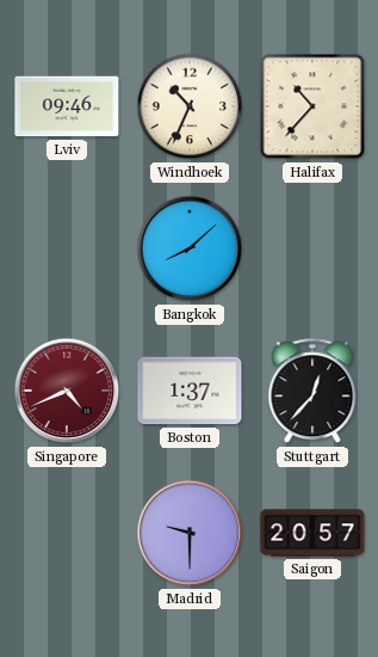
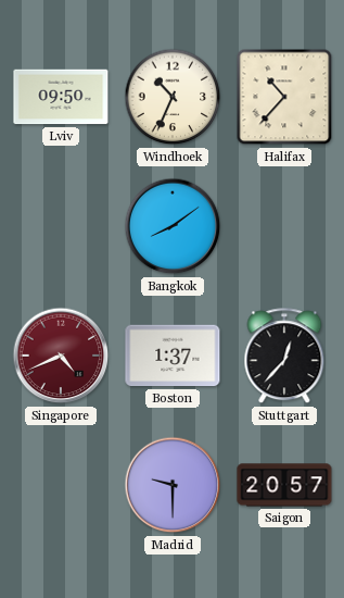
Lviv: 09:46 -> 09:50
Bangkok: 8:08 -> 8:09
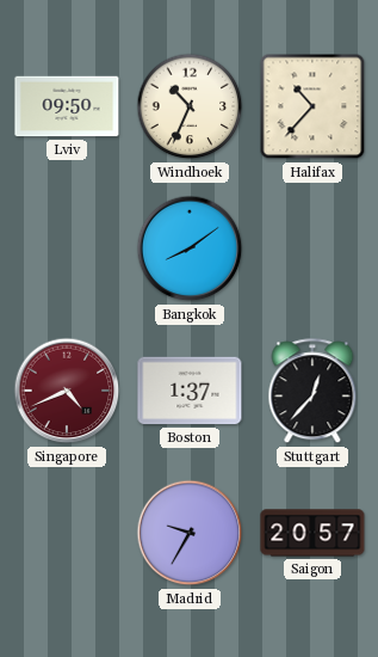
Madrid: 9:30 -> 9:35
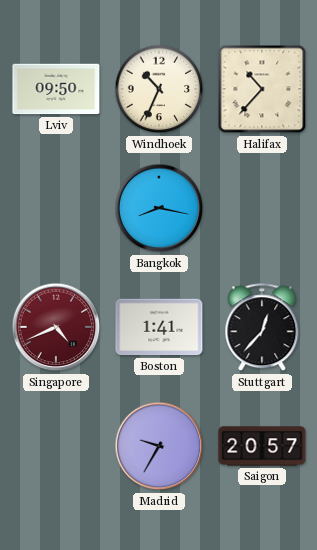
Bangkok: 8:09 -> 8:17
Boston: 1:37 -> 1:41
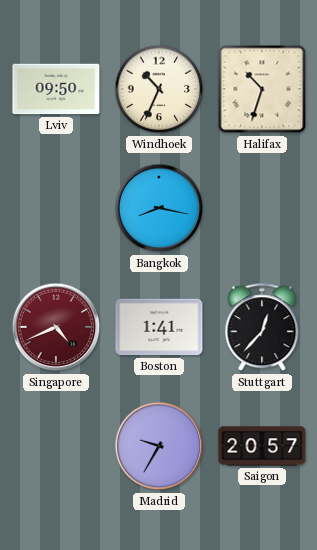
Halifax: 10:37 -> 10:33
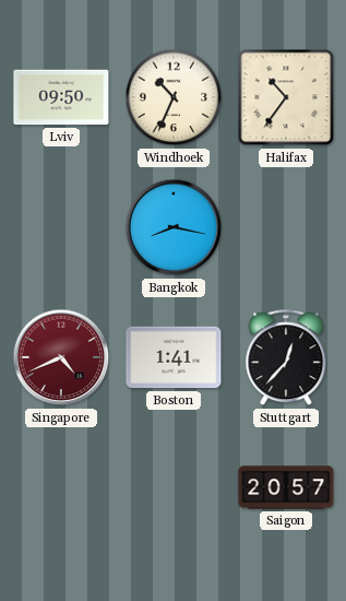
Halifax: 10:33 -> 10:36
Madrid: 9:35 -> none
